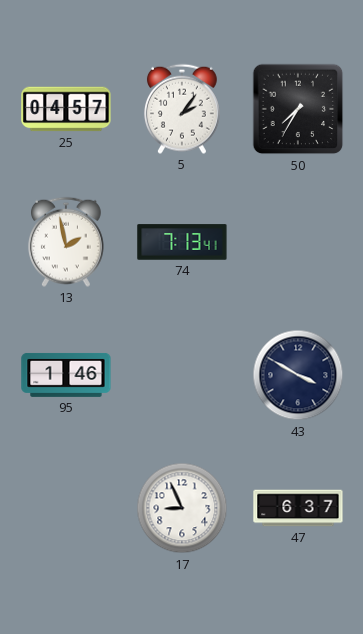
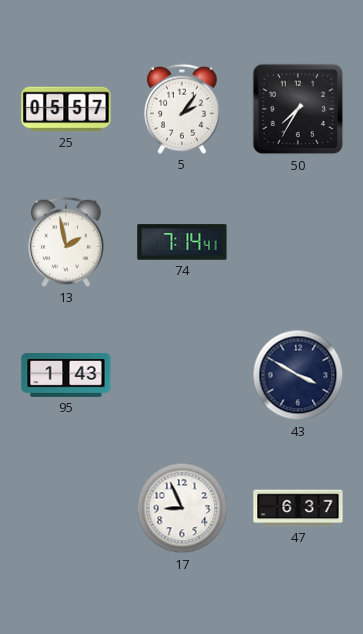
25: 04:57 -> 05:57
74: 7:13 -> 7:14
95: 1:46 -> 1:43
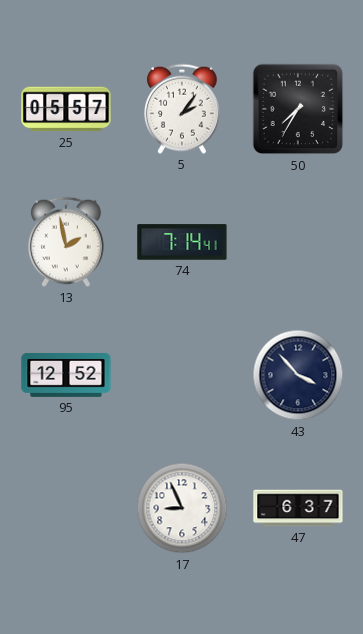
95: 1:43 -> 12:52
43: 3:50 -> 3:53
